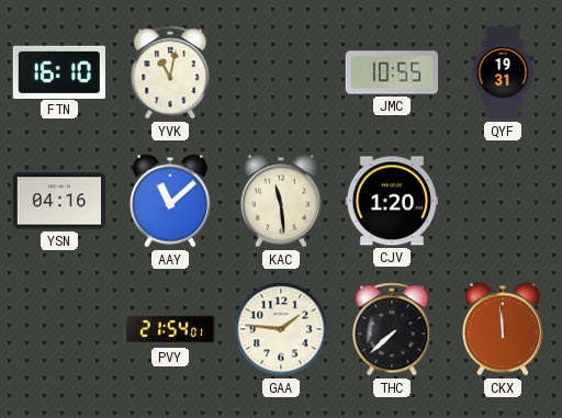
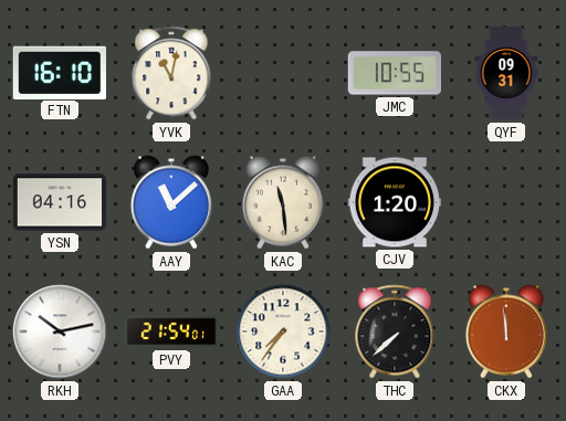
QYF: 19:31 -> 09:31
RKH: none -> 10:13
GAA: 1:46 -> 7:36
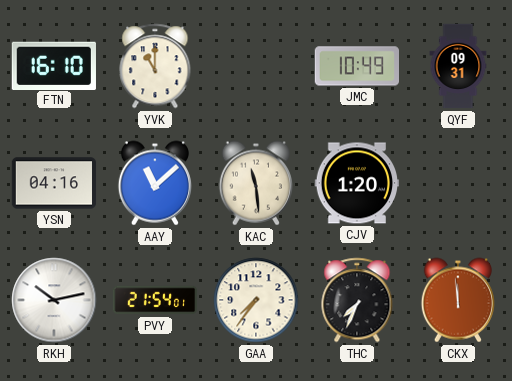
YVK: 11:02 -> 11:00
JMC: 10:55 -> 10:49
THC: 7:38 -> 7:34
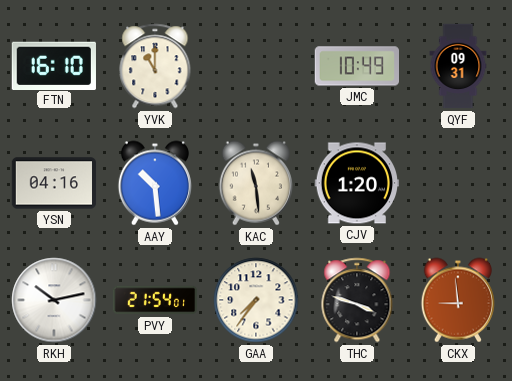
AAY: 11:08 -> 10:29
THC: 7:34 -> 3:48
CKX: 11:59 -> 8:59
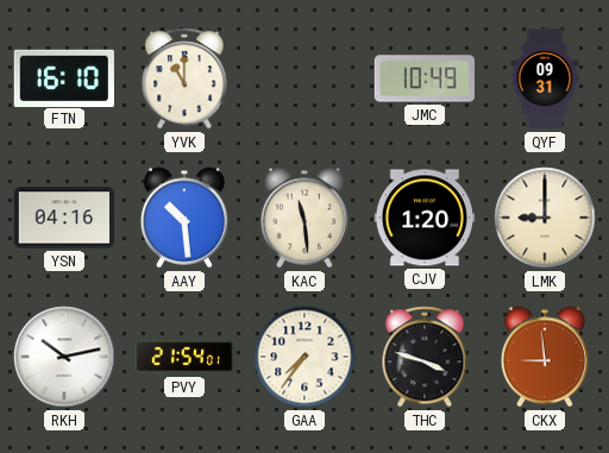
LMK: none -> 9:00
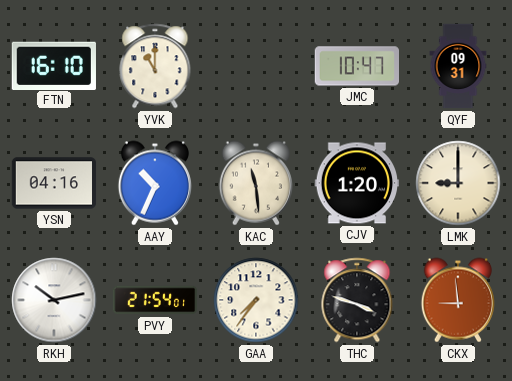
JMC: 10:49 -> 10:47
AAY: 10:29 -> 10:34
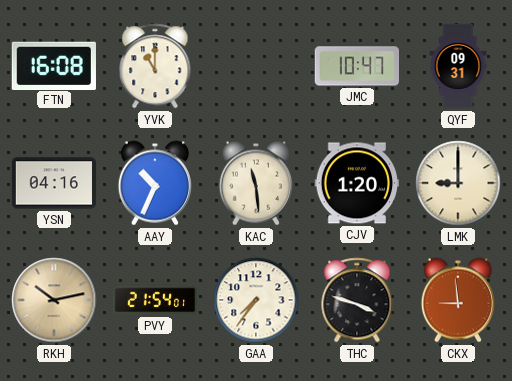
FTN: 16:10 -> 16:08
RKH dial: white -> champagne
